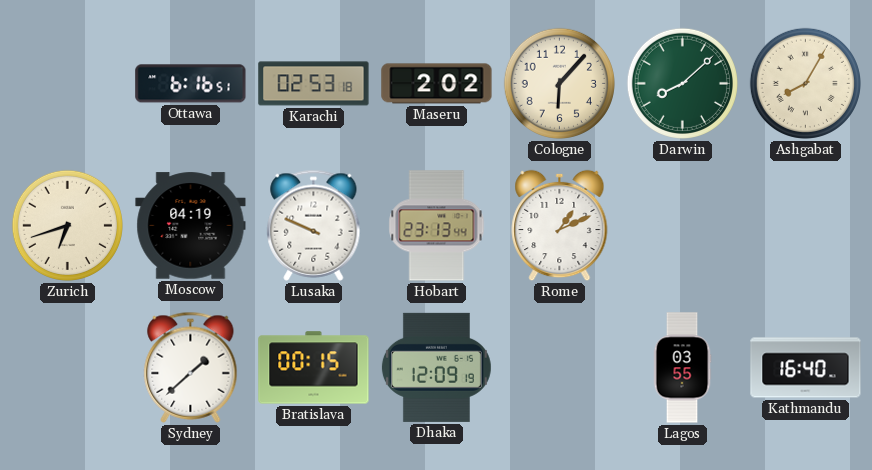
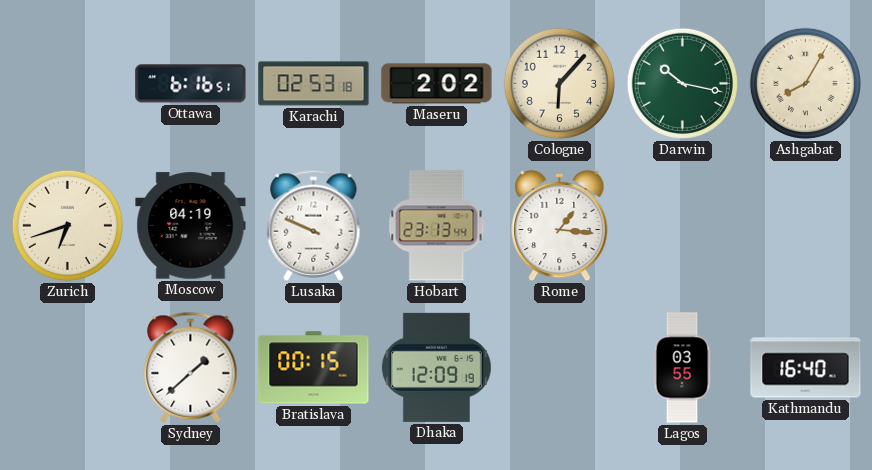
Darwin: 8:08 -> 10:17
Rome: 1:11 -> 1:16
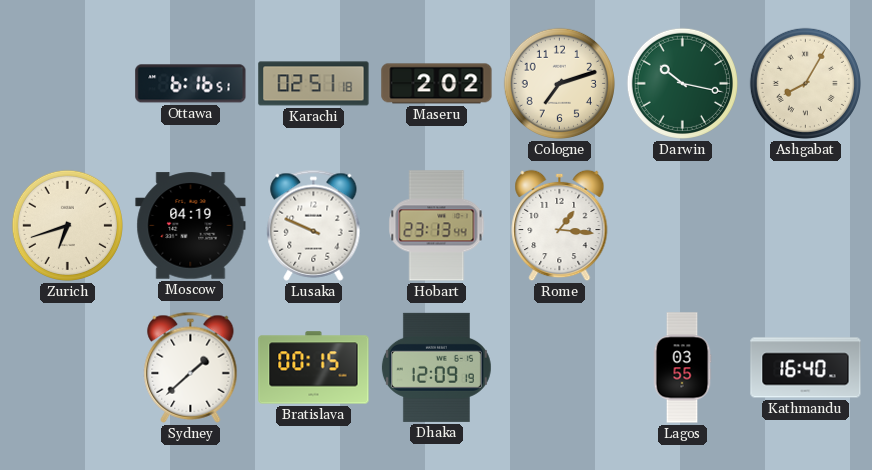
Karachi: 02:53 -> 02:51
Cologne: 6:07 -> 7:12
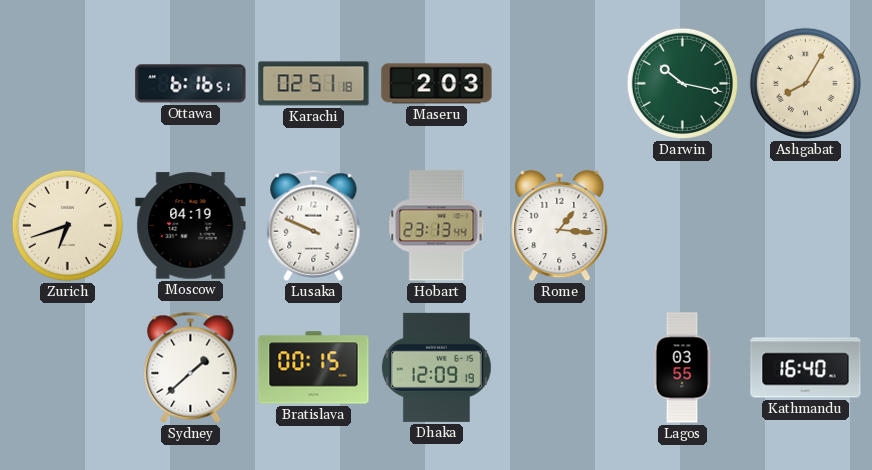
Maseru: 2:02 -> 2:03
Cologne: 7:12 -> none
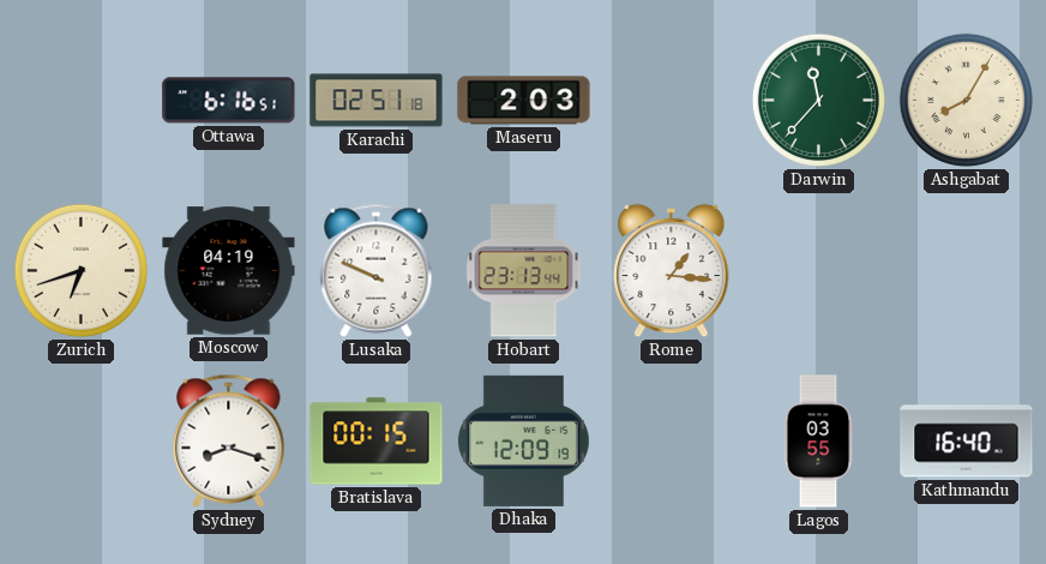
Darwin: 10:17 -> 11:37
Sydney: 1:38 -> 8:18
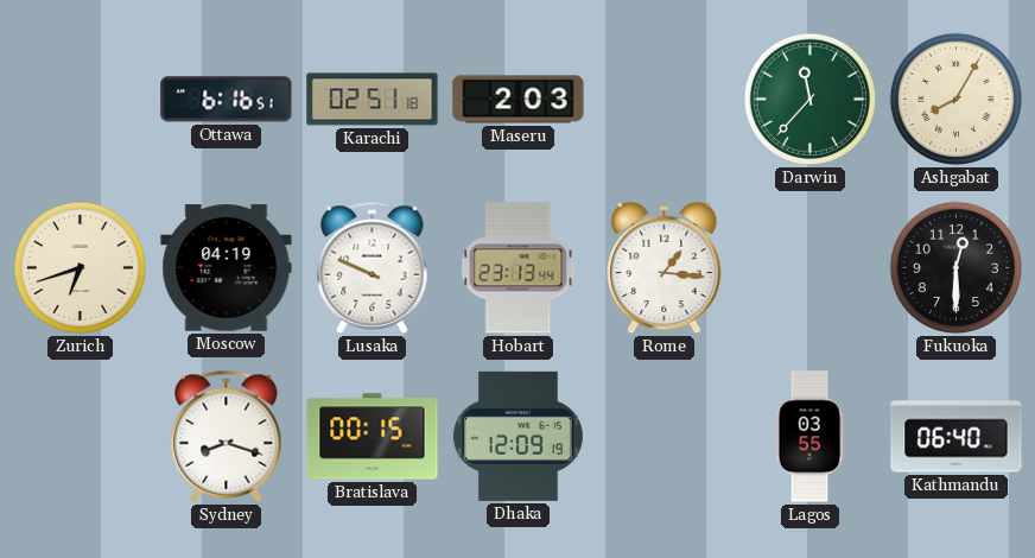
Fukuoka: none -> 12:30
Kathmandu: 16:40 -> 06:40
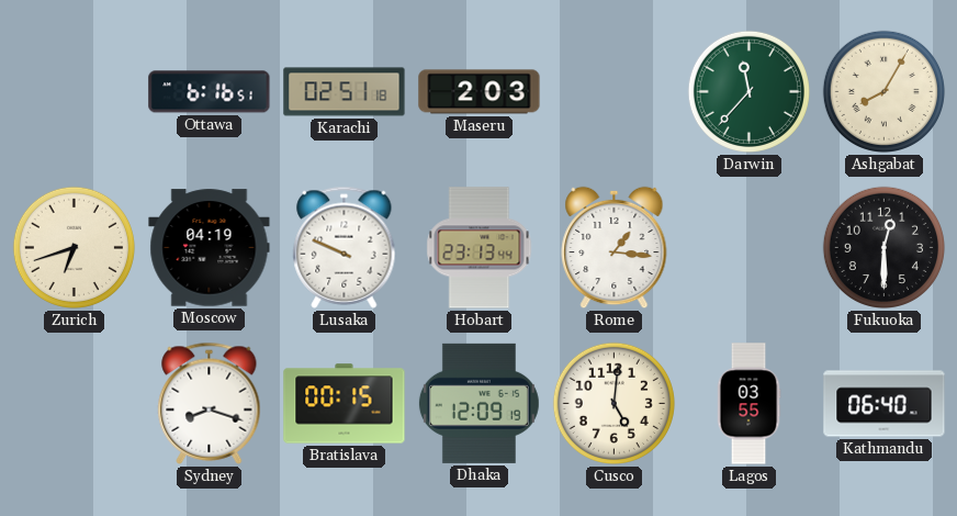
Cusco: none -> 5:01
